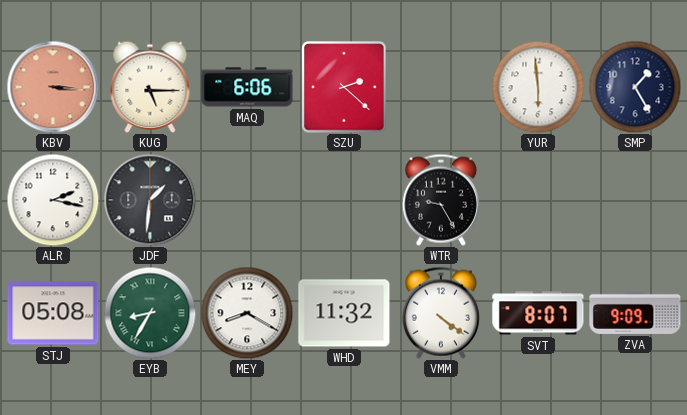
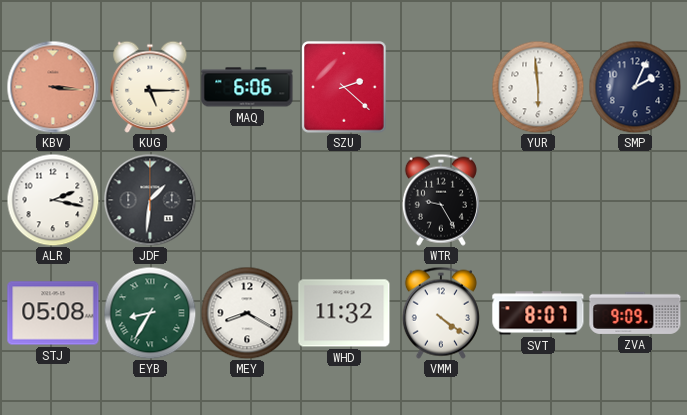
SMP: 1:25 -> 2:04
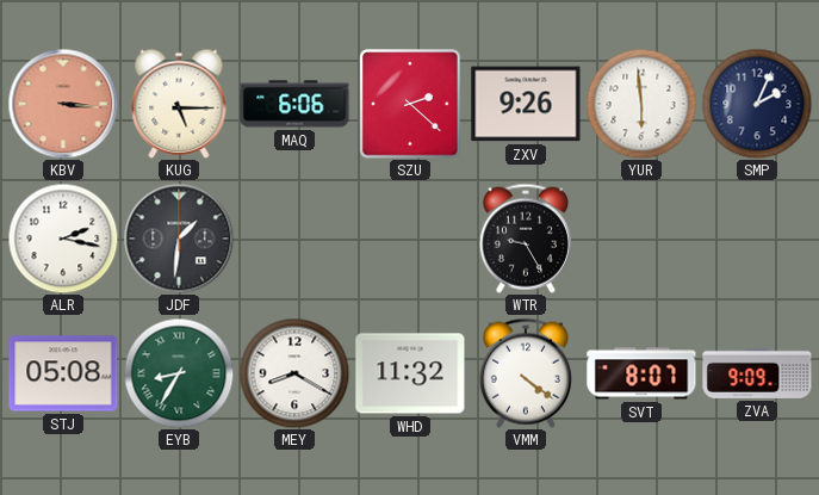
ZXV: none -> 9:26
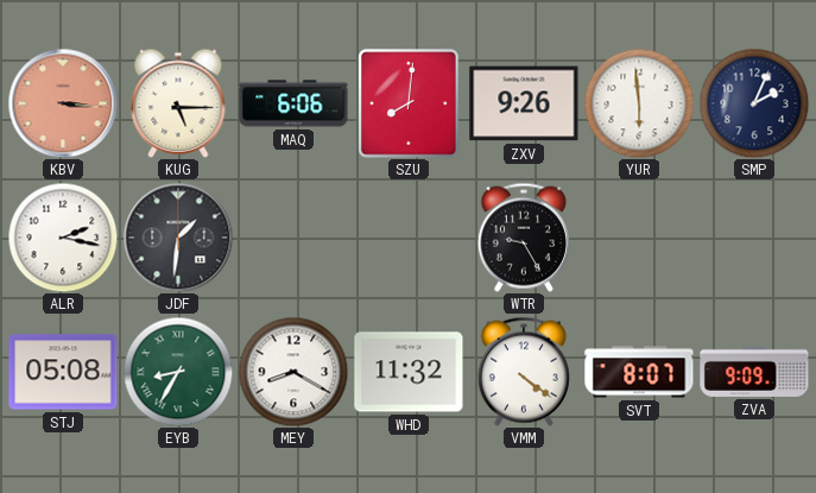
SZU: 2:22 -> 8:01
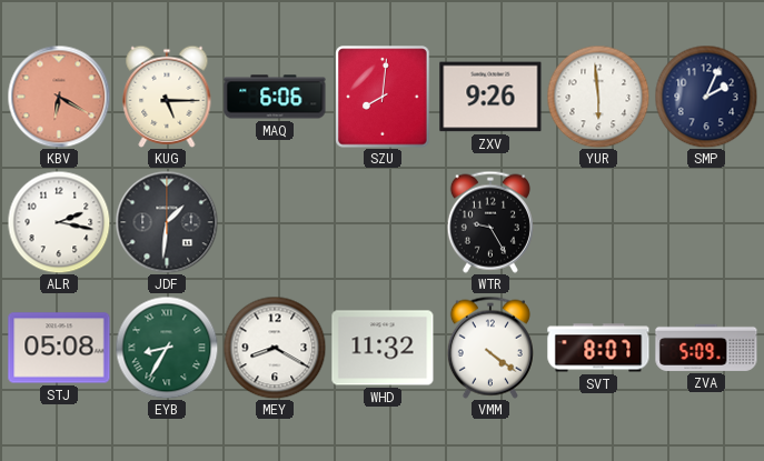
KBV: 3:16 -> 6:20
ZVA: 9:09 -> 5:09
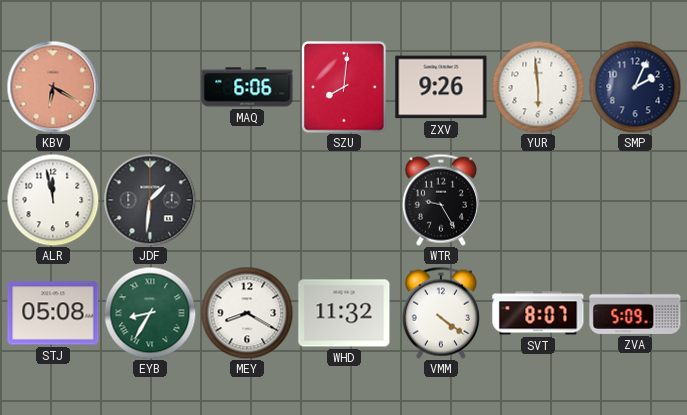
KUG: 5:15 -> none
ALR: 2:17 -> 11:58
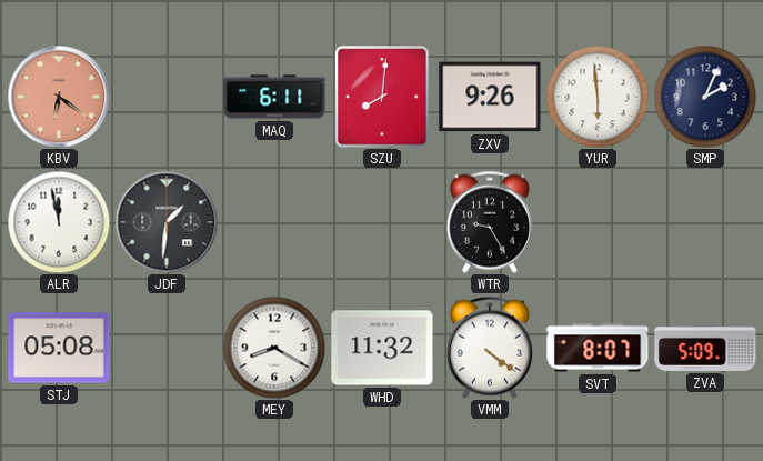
KBV: 6:20 -> 6:21
MAQ: 6:06 -> 6:11
EYB: 8:35 -> none
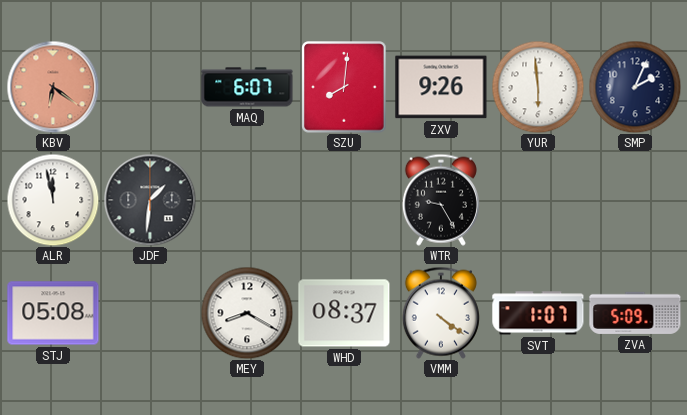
MAQ: 6:11 -> 6:07
WHD: 11:32 -> 08:37
SVT: 8:07 -> 1:07
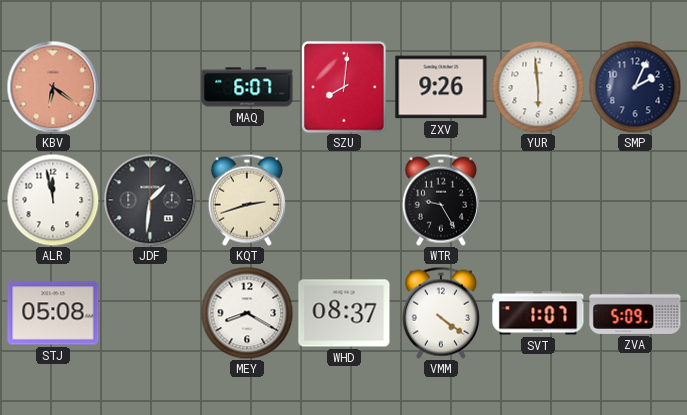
KQT: none -> 2:42
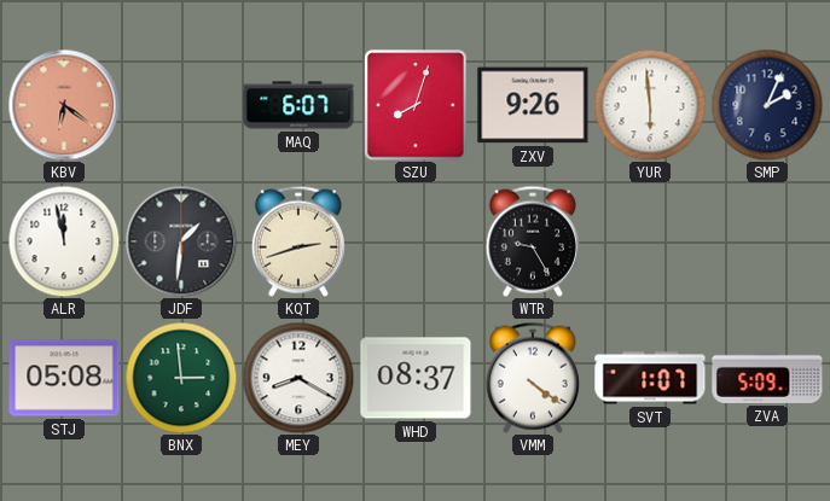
SZU: 8:01 -> 8:03
BNX: none -> 2:59
